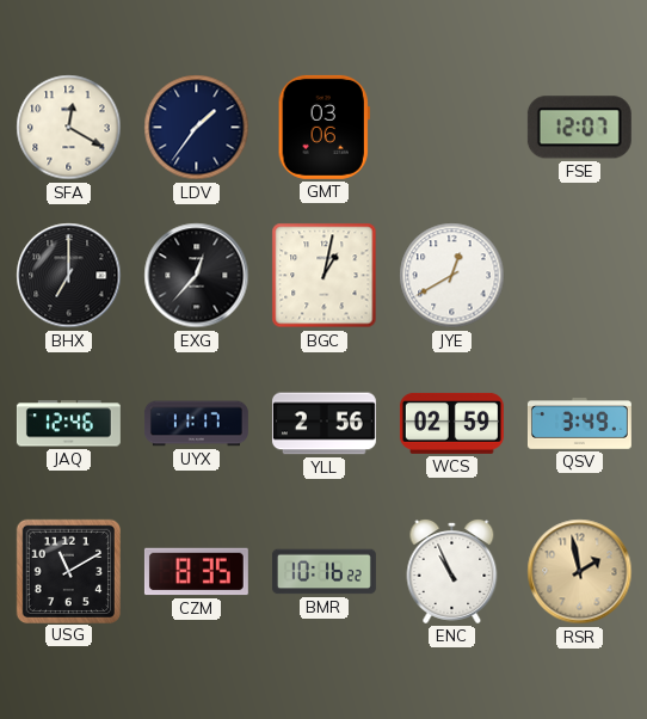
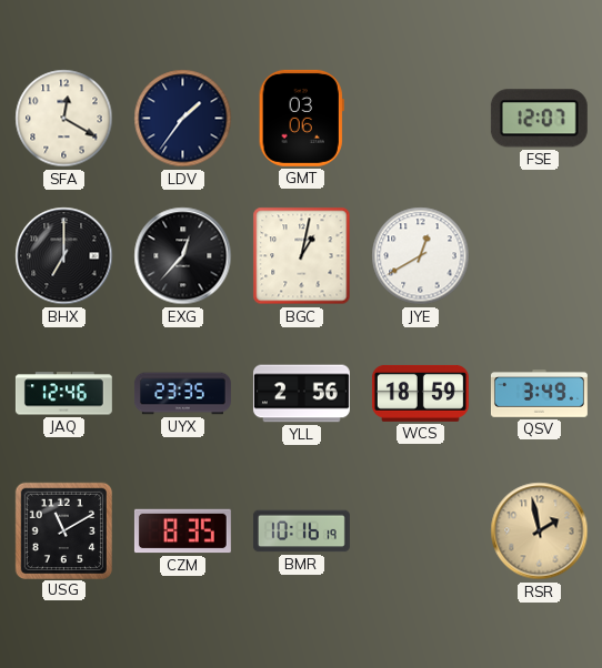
UYX: 11:17 -> 23:35
WCS: 02:59 -> 18:59
BMR: 10:16:22 -> 10:16:19
ENC: 10:56 -> none
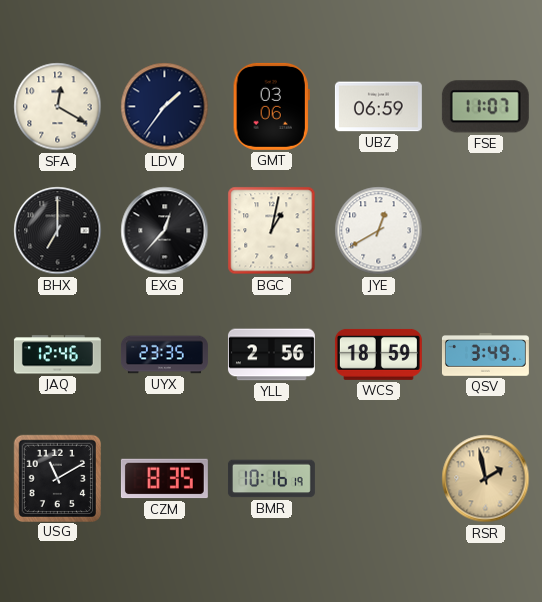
UBZ: none -> 06:59
FSE: 12:07 -> 11:07
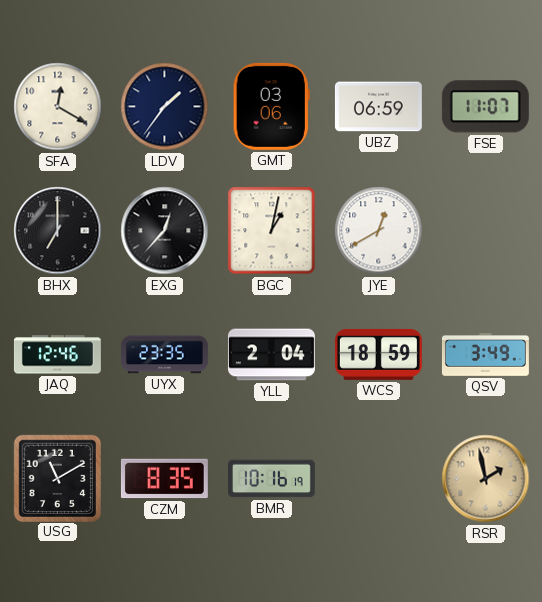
YLL: 2:56 -> 2:04
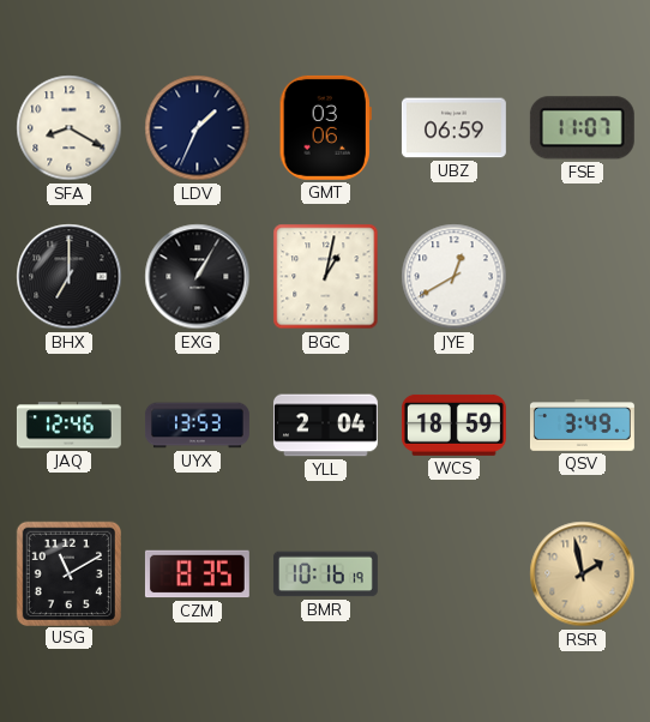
SFA: 12:20 -> 8:20
LDV: 1:36 -> 1:34
EXG: 12:37 -> 1:05
UYX: 23:35 -> 13:53
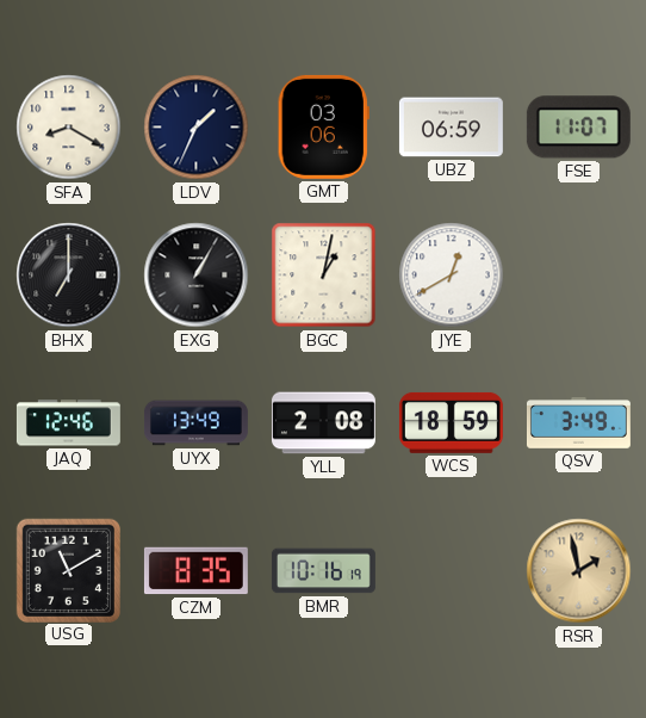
UYX: 13:53 -> 13:49
YLL: 2:04 -> 2:08
